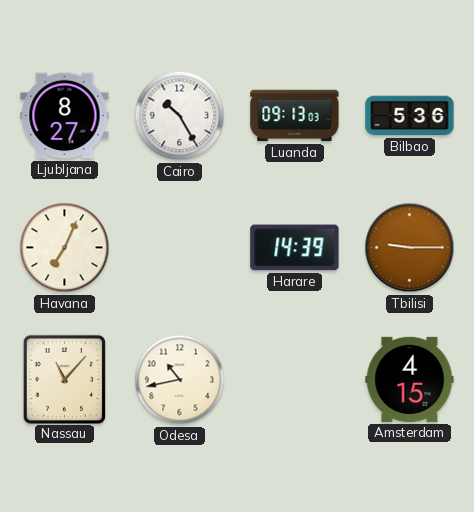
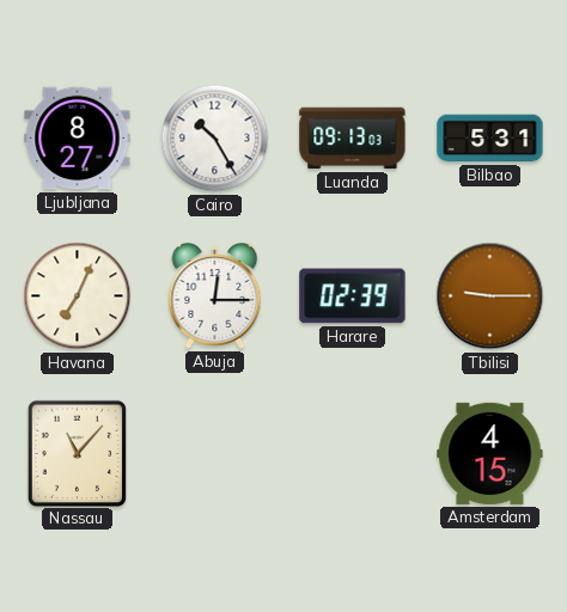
Bilbao: 5:36 -> 5:31
Abuja: none -> 12:15
Harare: 14:39 -> 02:39
Odesa: 10:43 -> none
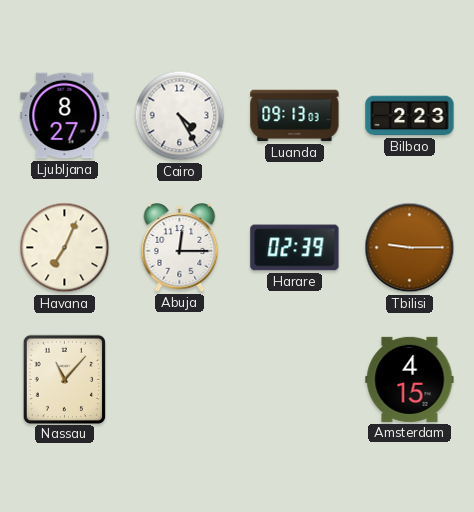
Cairo: 10:25 -> 4:25
Bilbao: 5:31 -> 2:23
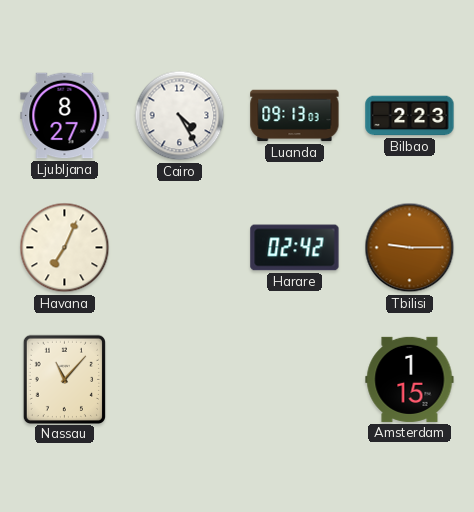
Abuja: 12:15 -> none
Harare: 02:39 -> 02:42
Amsterdam: 4:15 -> 1:15
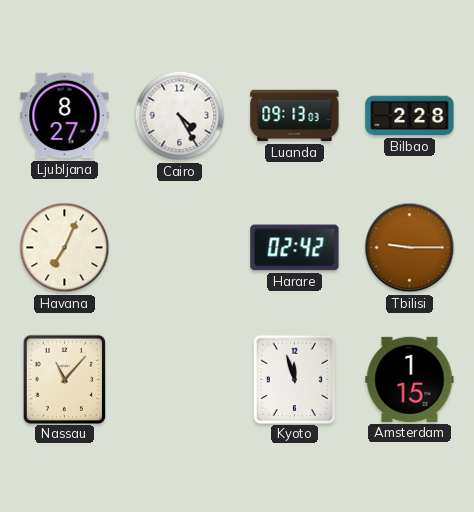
Bilbao: 2:23 -> 2:28
Kyoto: none -> 11:57
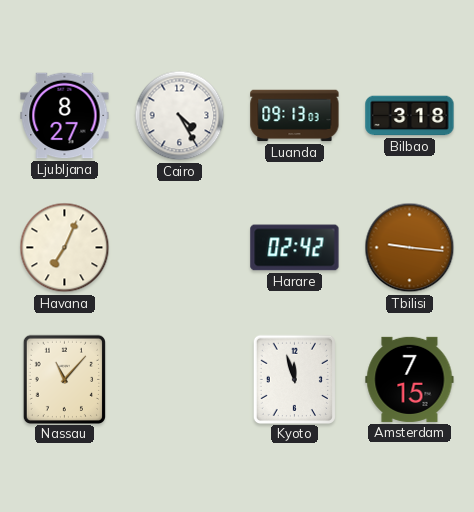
Bilbao: 2:28 -> 3:18
Tbilisi: 9:15 -> 9:16
Amsterdam: 1:15 -> 7:15
